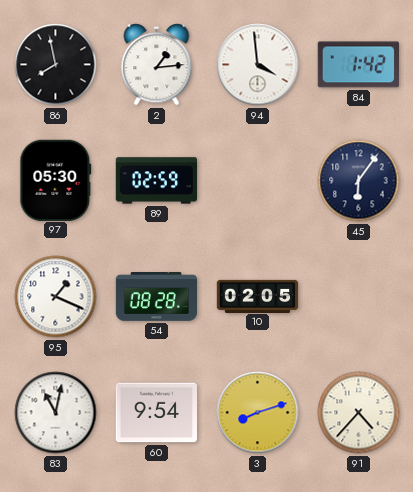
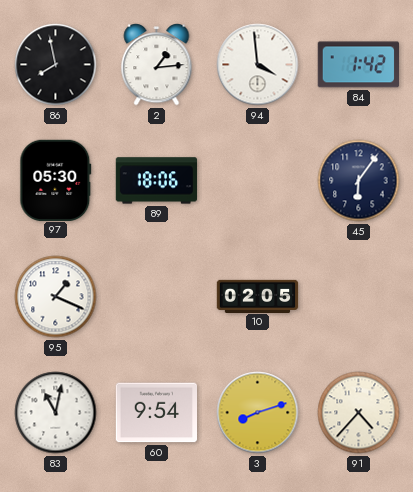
89: 02:59 -> 18:06
54: 08:28 -> none
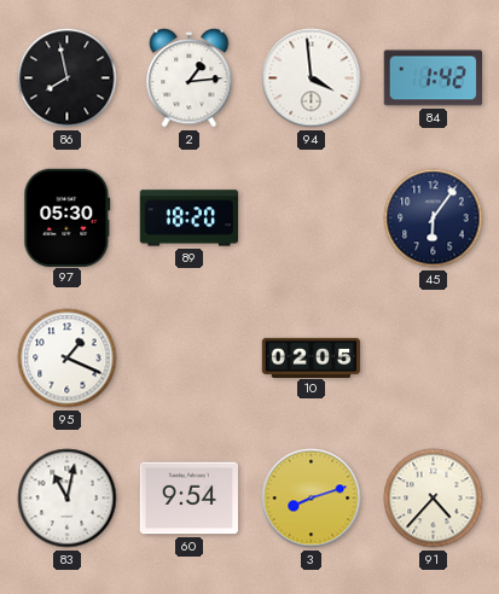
89: 18:06 -> 18:20
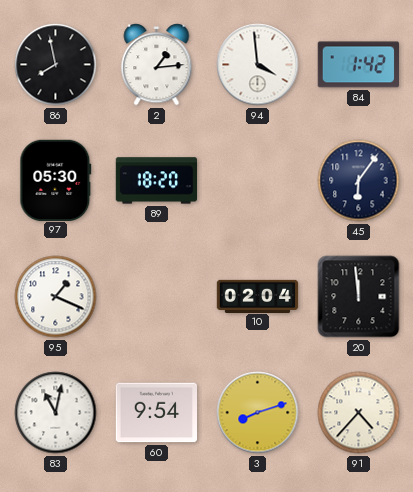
10: 02:05 -> 02:04
20: none -> 11:59
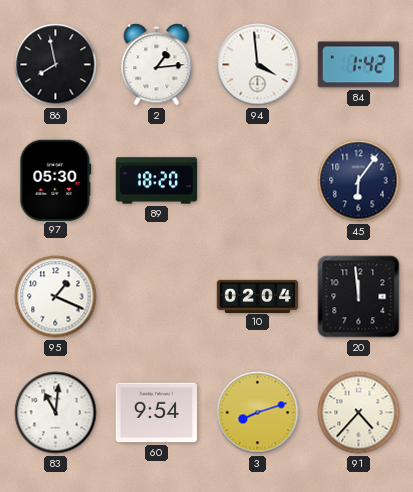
83: 11:02 -> 11:01
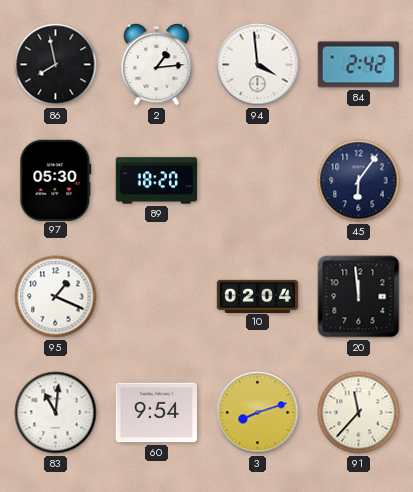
84: 1:42 -> 2:42
91: 4:37 -> 11:37
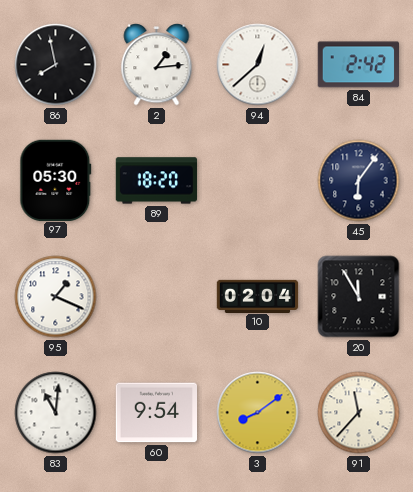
94: 3:59 -> 12:38
20: 11:59 -> 11:55
3: 8:12 -> 8:09
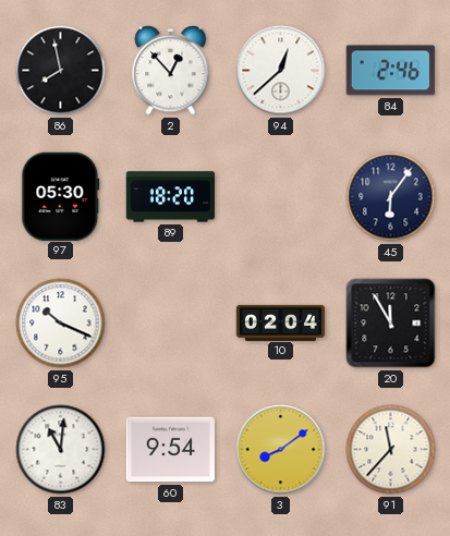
2: 1:14 -> 12:53
84: 2:42 -> 2:46
95: 1:19 -> 10:19
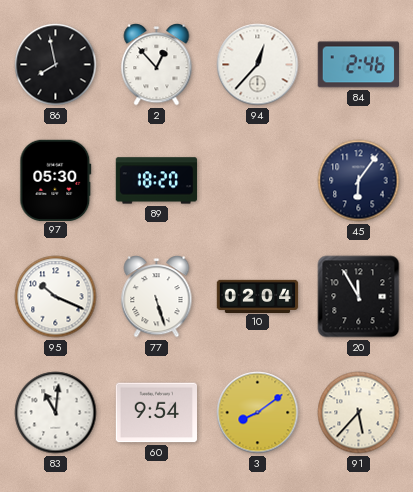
94: 12:38 -> 12:37
77: none -> 5:27
91: 11:37 -> 5:37
